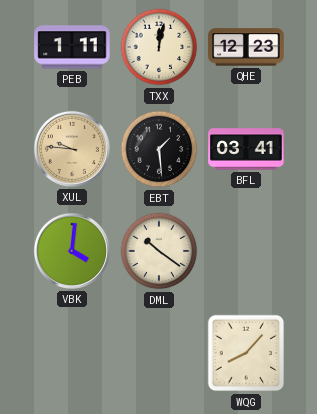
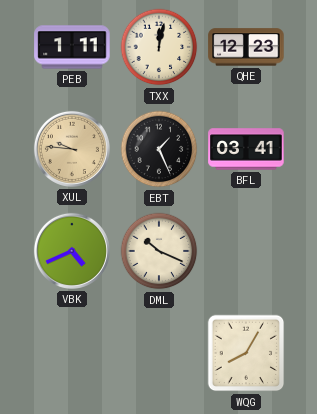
EBT: 1:29 -> 1:26
VBK: 4:01 -> 4:41
DML: 10:21 -> 10:19
WQG: 8:07 -> 8:05
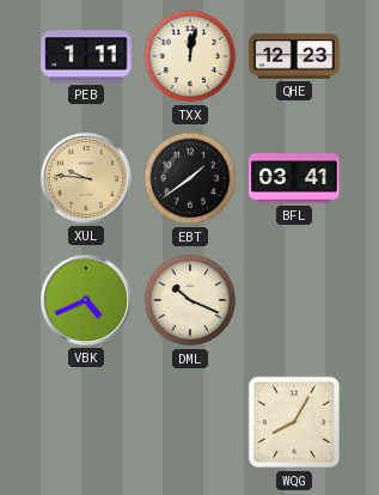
EBT: 1:26 -> 1:39
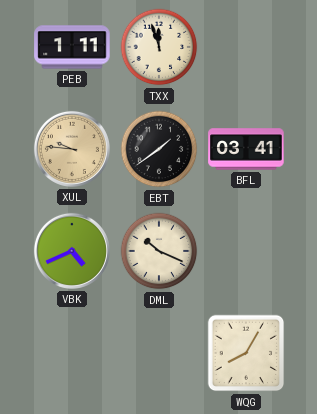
TXX: 12:02 -> 11:57
QHE: 12:23 -> none
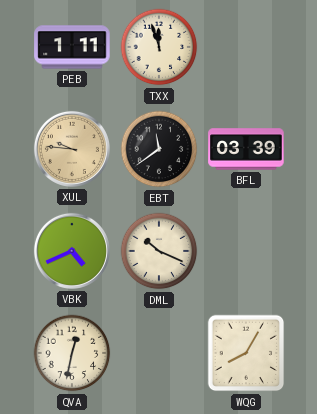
EBT: 1:39 -> 11:39
BFL: 03:41 -> 03:39
QVA: none -> 12:32
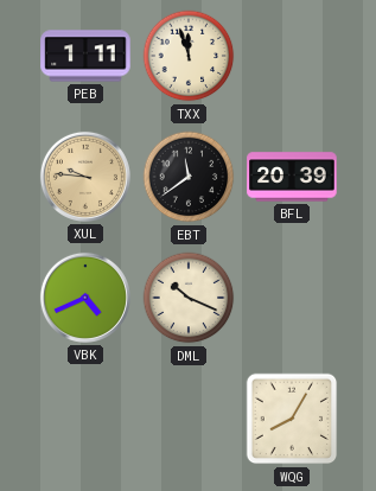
BFL: 03:39 -> 20:39
QVA: 12:32 -> none
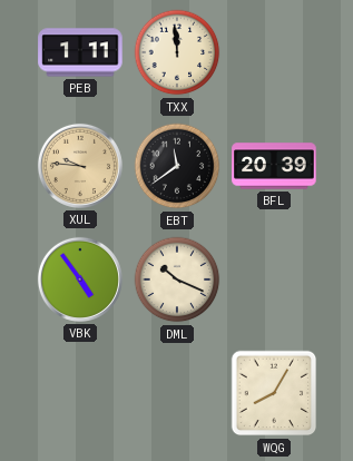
TXX: 11:57 -> 11:59
VBK: 4:41 -> 4:54
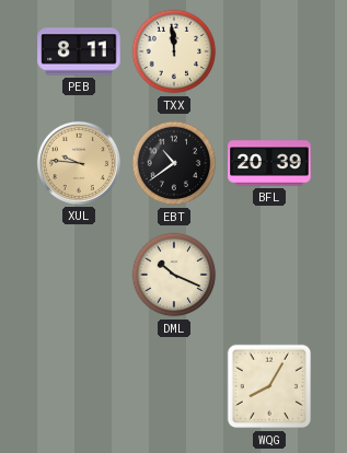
PEB: 1:11 -> 8:11
EBT: 11:39 -> 10:39
VBK: 4:54 -> none
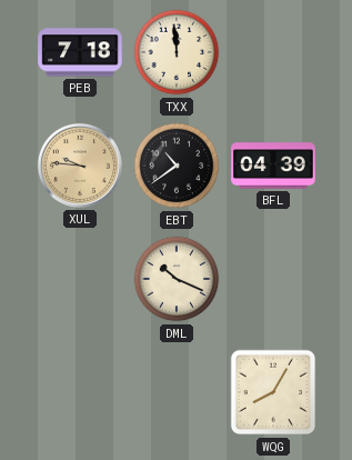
PEB: 8:11 -> 7:18
BFL: 20:39 -> 04:39
